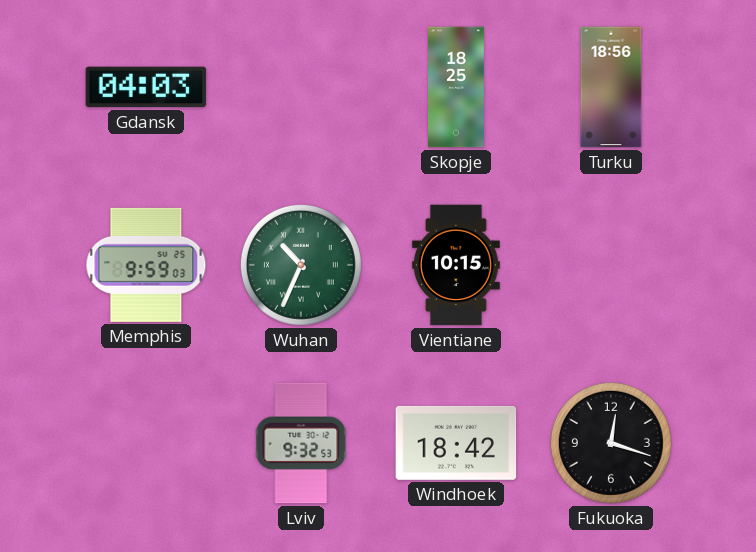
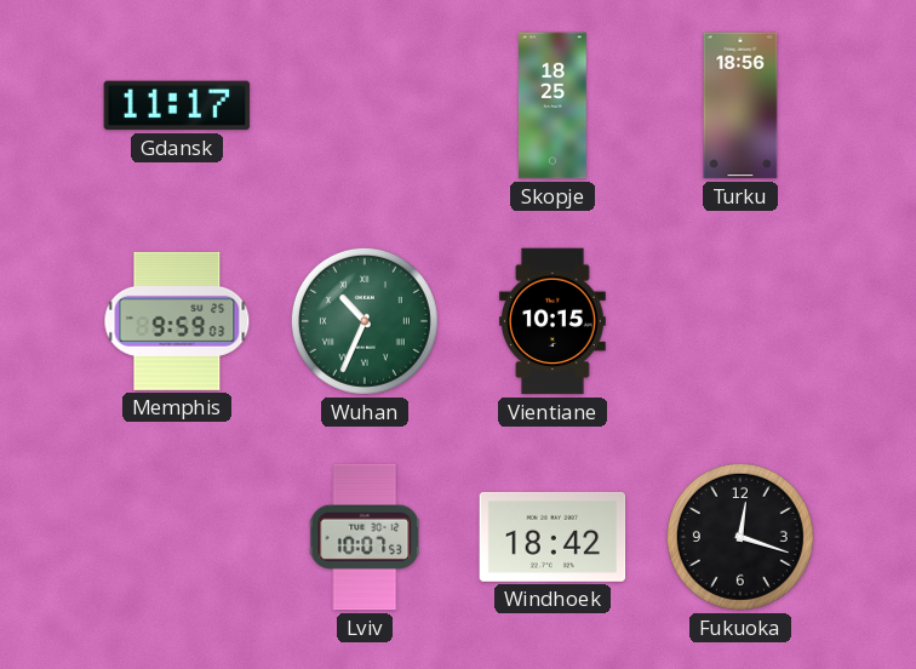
Gdansk: 04:03 -> 11:17
Lviv: 9:32 -> 10:07
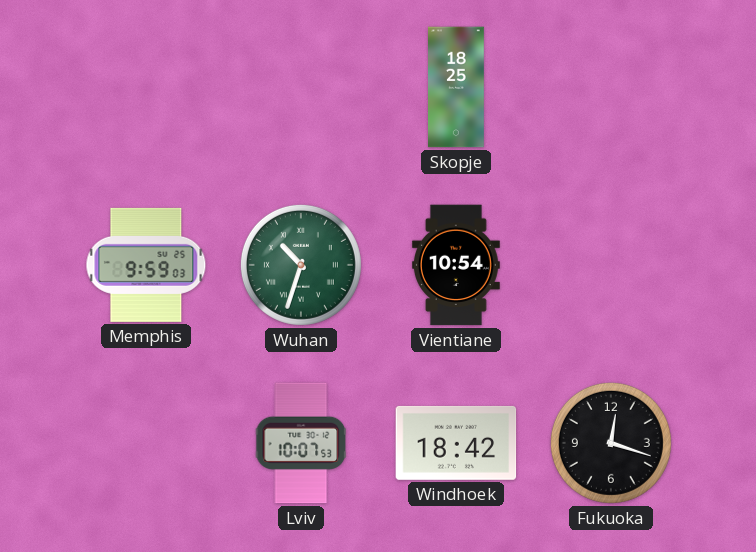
Gdansk: 11:17 -> none
Turku: 18:56 -> none
Wuhan: 10:34 -> 10:33
Vientiane: 10:15 -> 10:54
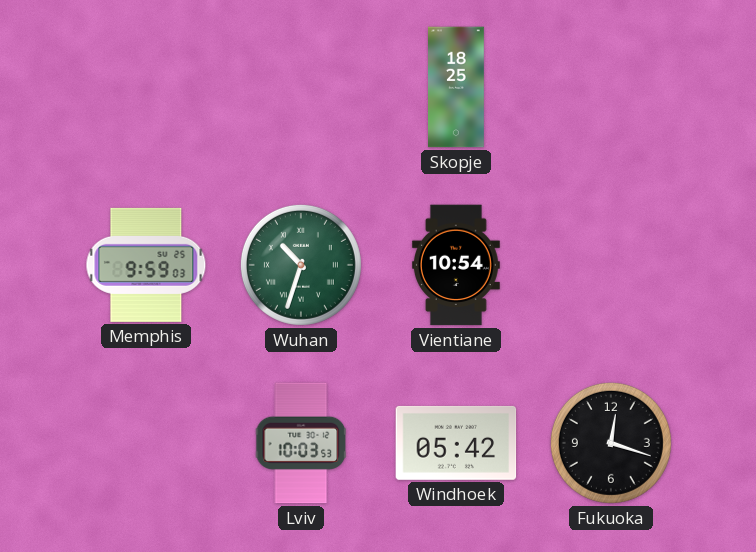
Lviv: 10:07 -> 10:03
Windhoek: 18:42 -> 05:42
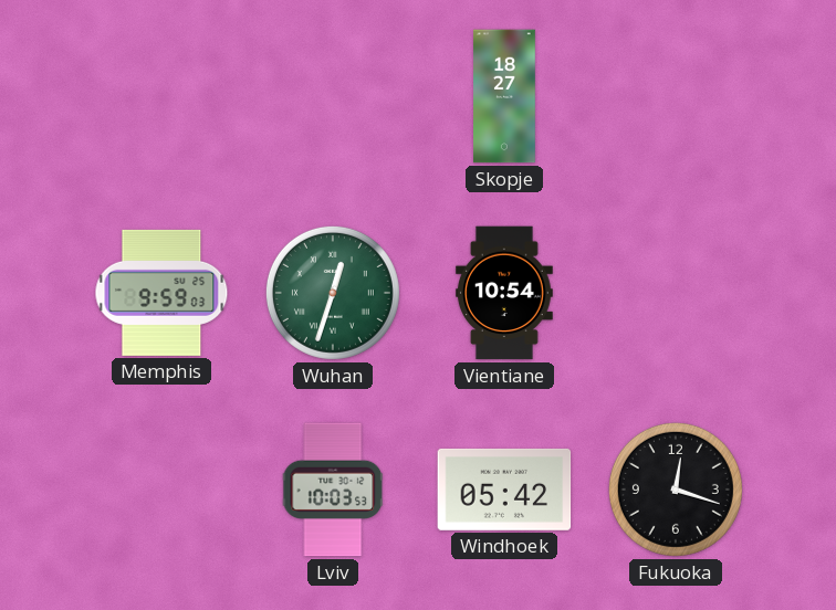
Skopje: 18:25 -> 18:27
Wuhan: 10:33 -> 12:33
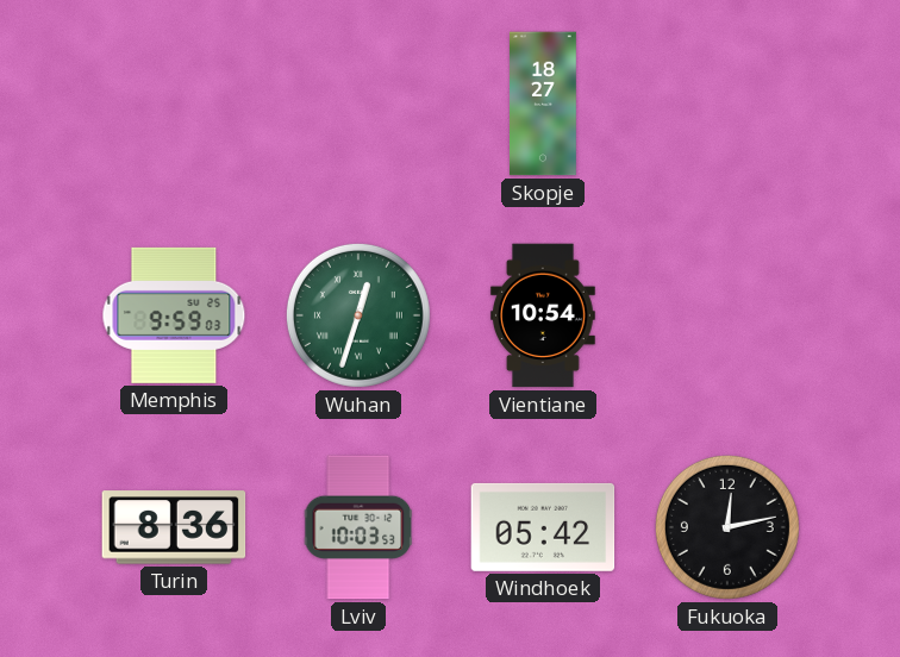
Turin: none -> 8:36
Fukuoka: 12:18 -> 12:13
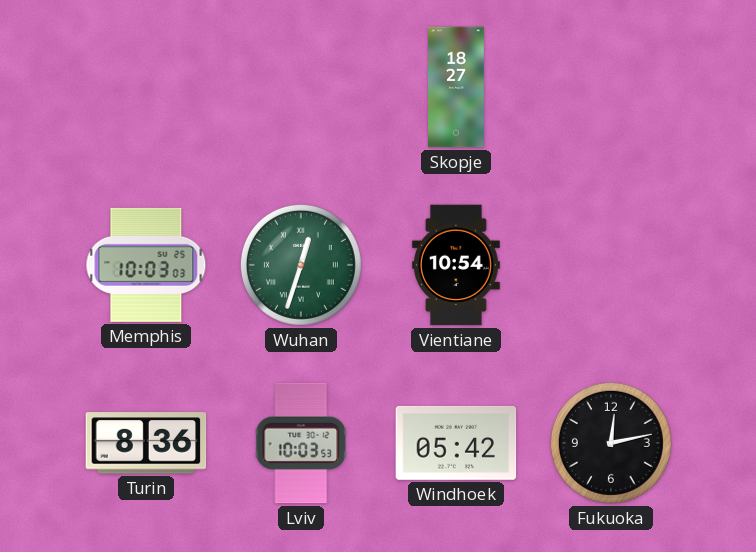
Memphis: 9:59 -> 10:03
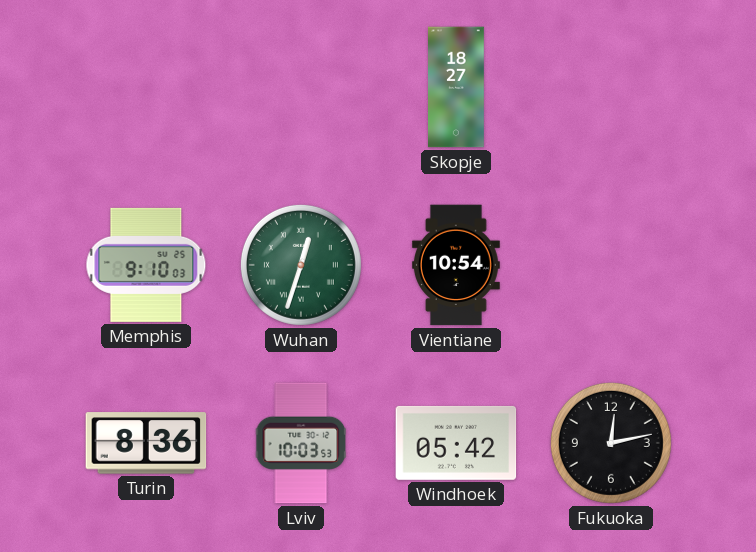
Memphis: 10:03 -> 9:10
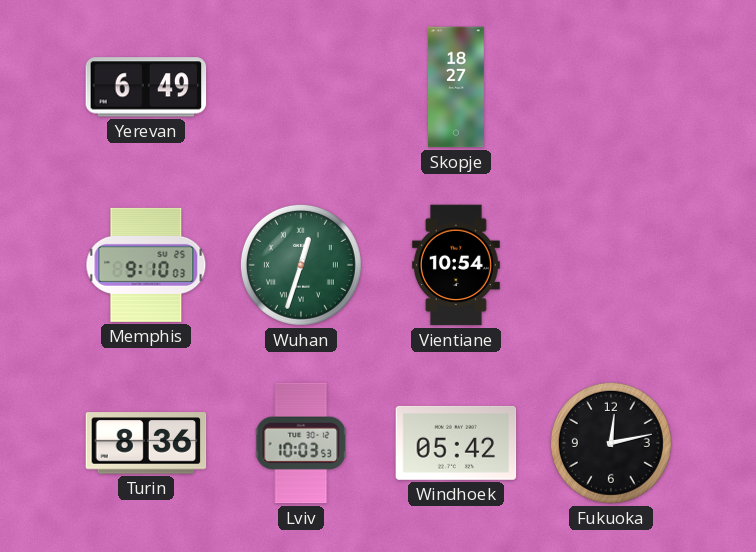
Yerevan: none -> 6:49
